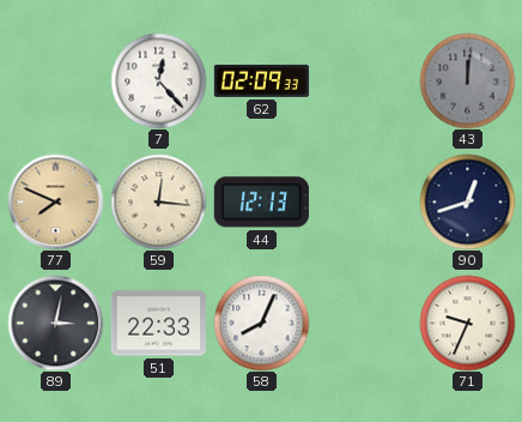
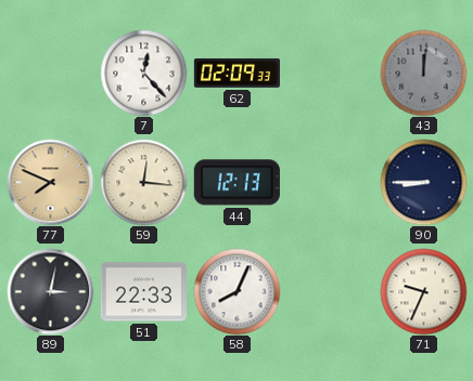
90: 12:42 -> 8:45
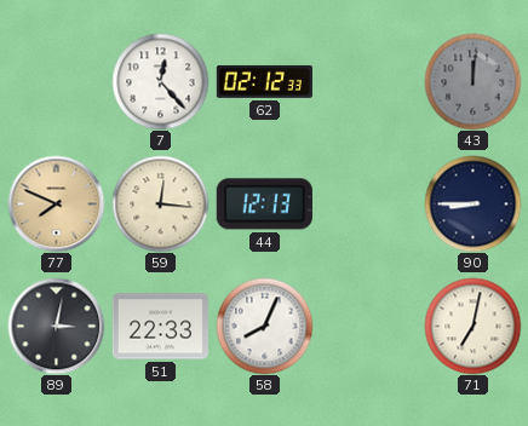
62: 02:09 -> 02:12
71: 9:34 -> 7:02
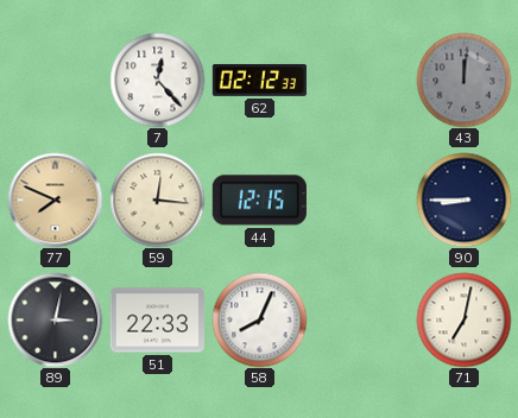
44: 12:13 -> 12:15
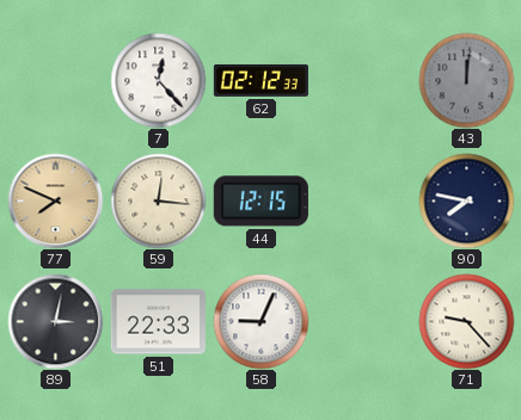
90: 8:45 -> 7:47
58: 8:04 -> 9:04
71: 7:02 -> 9:23
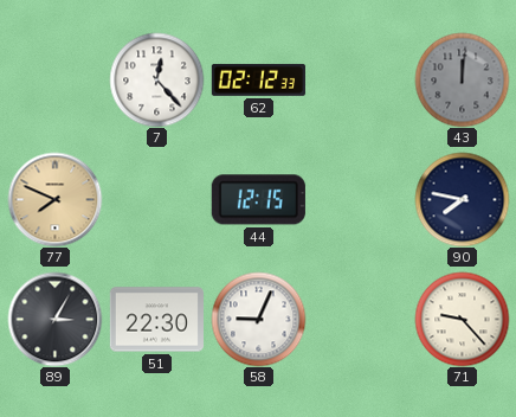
59: 12:16 -> none
89: 3:02 -> 3:05
51: 22:33 -> 22:30
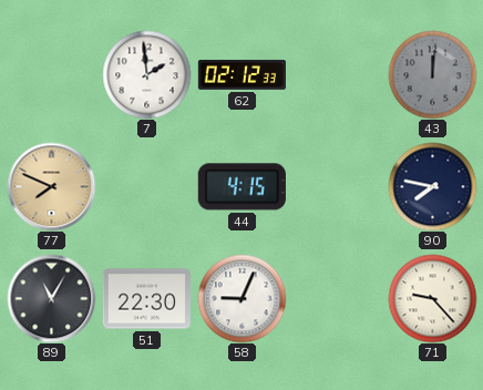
7: 12:23 -> 1:59
44: 12:15 -> 4:15
89: 3:05 -> 11:05
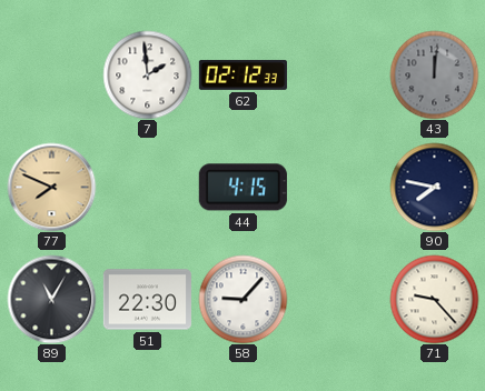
58: 9:04 -> 9:07
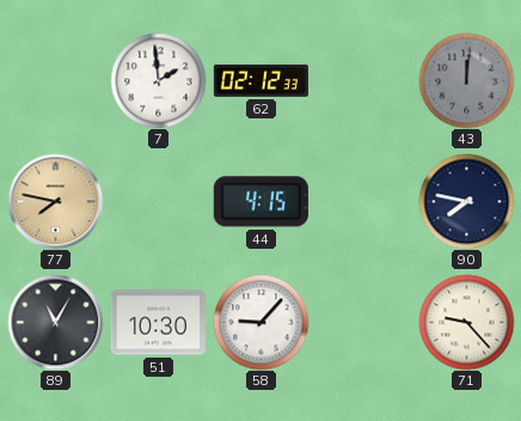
77: 7:49 -> 7:47
51: 22:30 -> 10:30
